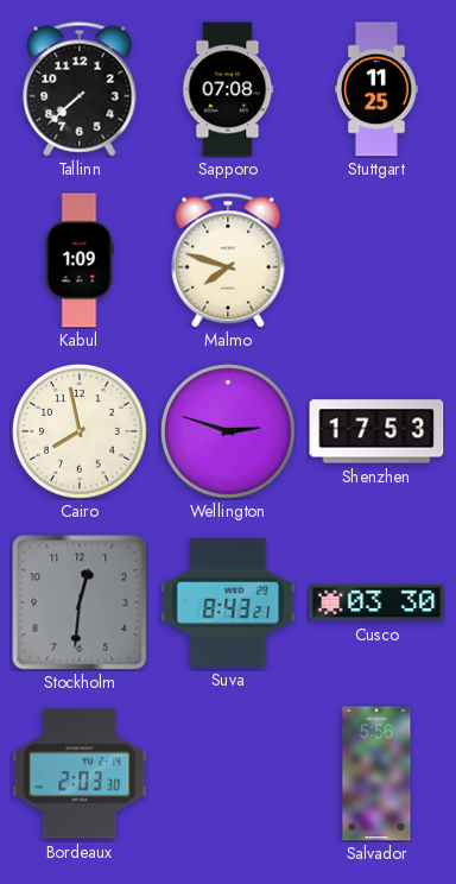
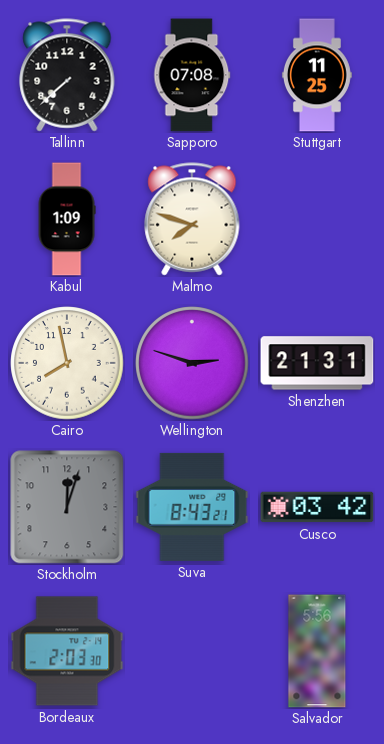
Shenzhen: 17:53 -> 21:31
Stockholm: 12:31 -> 12:03
Cusco: 03:30 -> 03:42
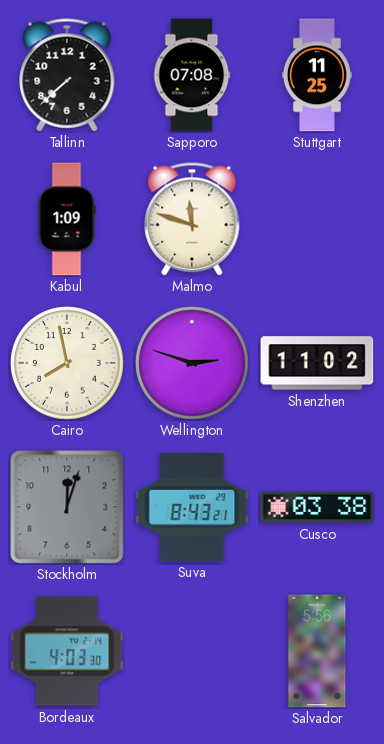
Malmo: 7:48 -> 11:48
Shenzhen: 21:31 -> 11:02
Cusco: 03:42 -> 03:38
Bordeaux: 2:03 -> 4:03
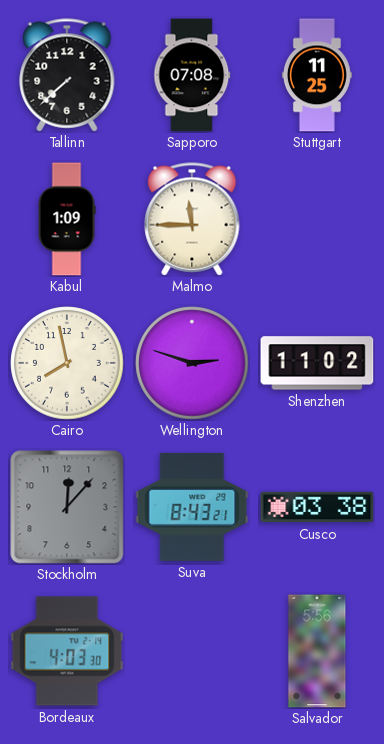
Malmo: 11:48 -> 11:45
Stockholm: 12:03 -> 12:07
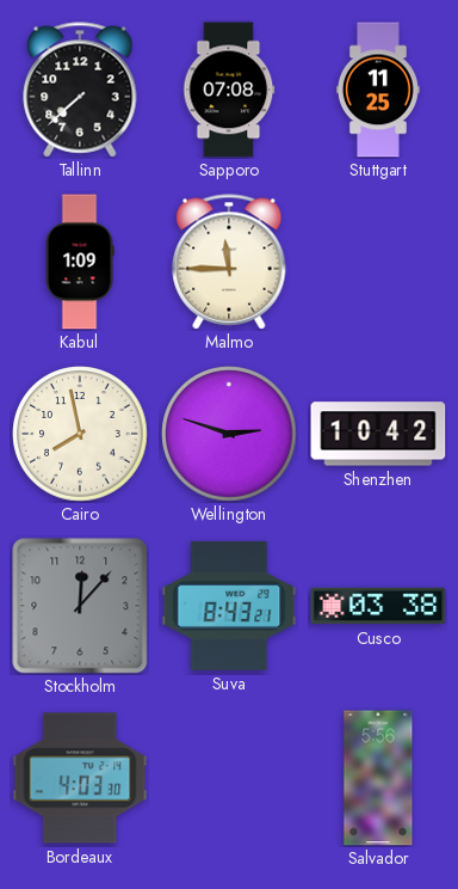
Shenzhen: 11:02 -> 10:42
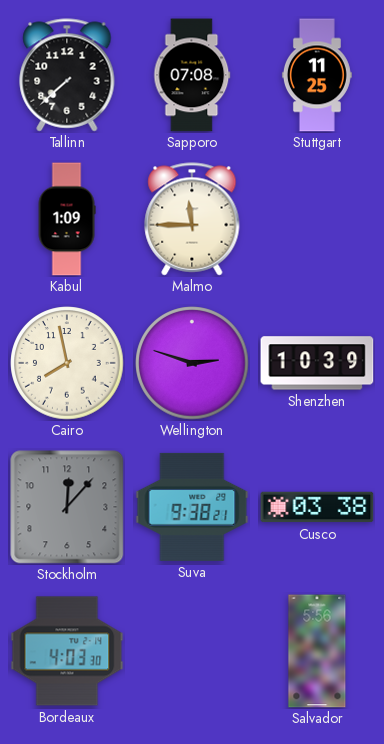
Shenzhen: 10:42 -> 10:39
Suva: 8:43 -> 9:38
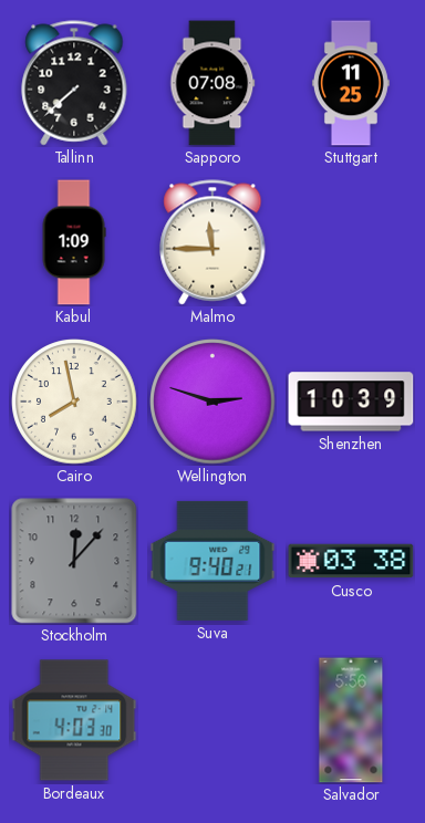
Suva: 9:38 -> 9:40
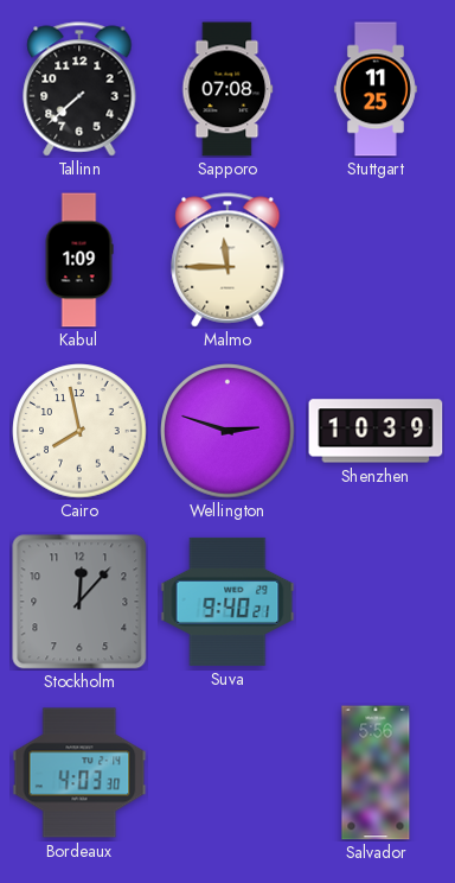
Cusco: 03:38 -> none
